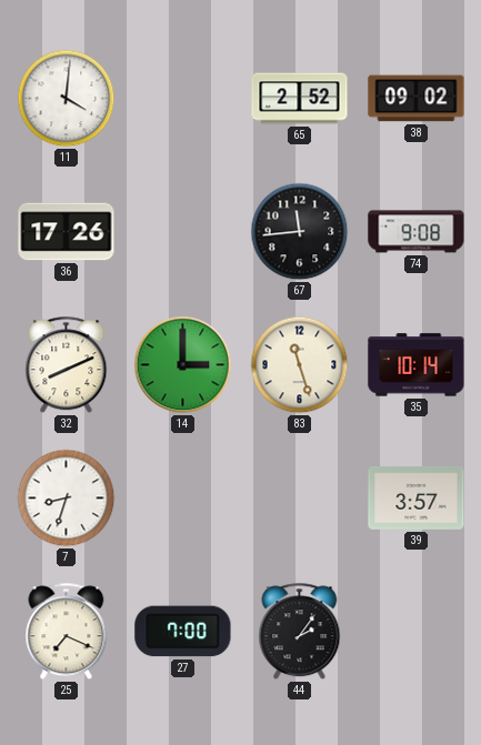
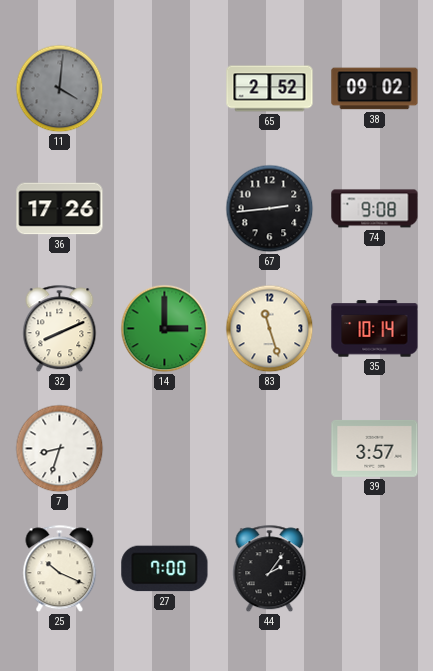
11 dial: white -> grey
67: 11:44 -> 2:44
25: 7:19 -> 10:19
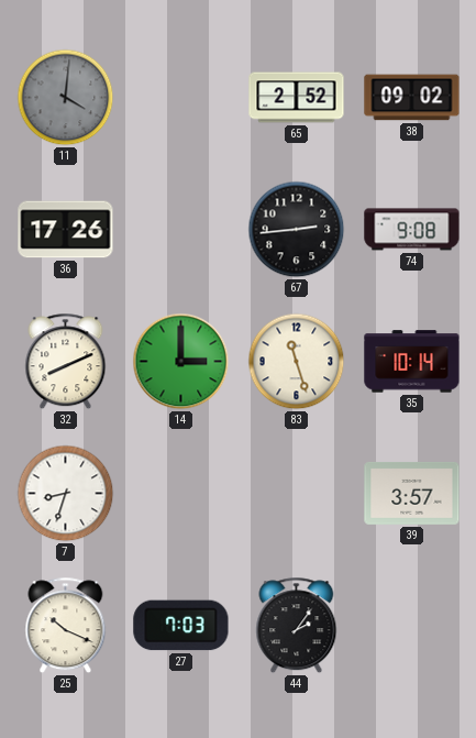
27: 7:00 -> 7:03
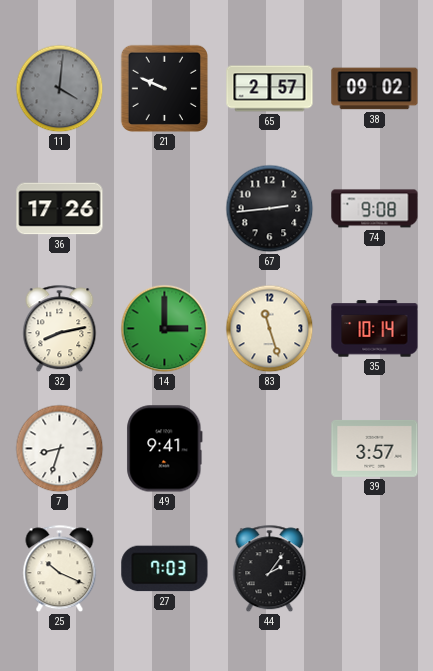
21: none -> 9:49
65: 2:52 -> 2:57
32: 8:11 -> 8:13
49: none -> 9:41
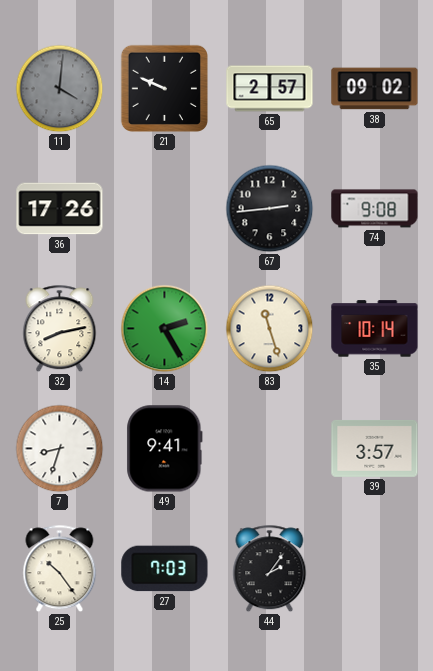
14: 3:00 -> 2:25
25: 10:19 -> 10:24
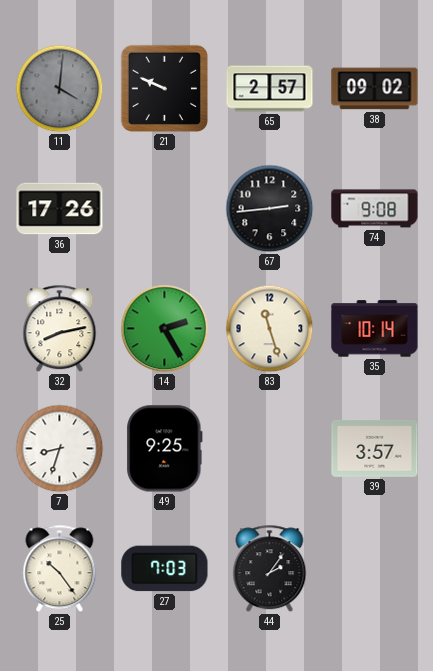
49: 9:41 -> 9:25
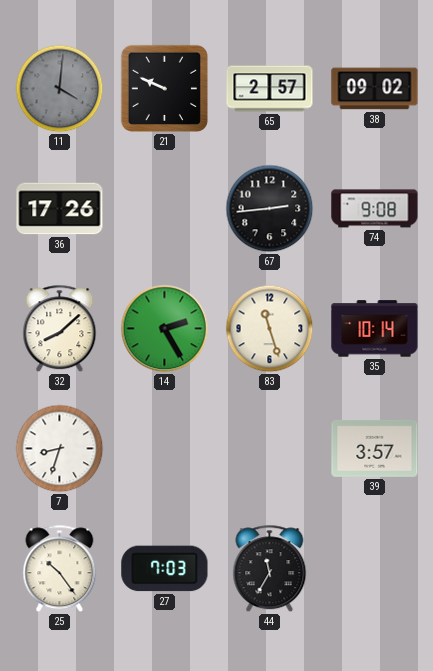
32: 8:13 -> 8:08
49: 9:25 -> none
44: 2:06 -> 11:35
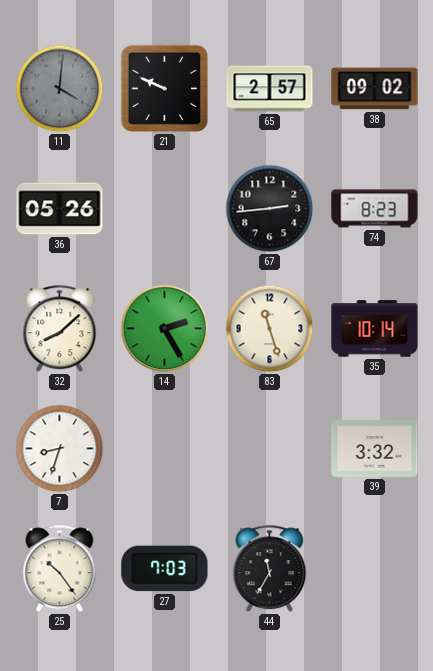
36: 17:26 -> 05:26
74: 9:08 -> 8:23
39: 3:57 -> 3:32
